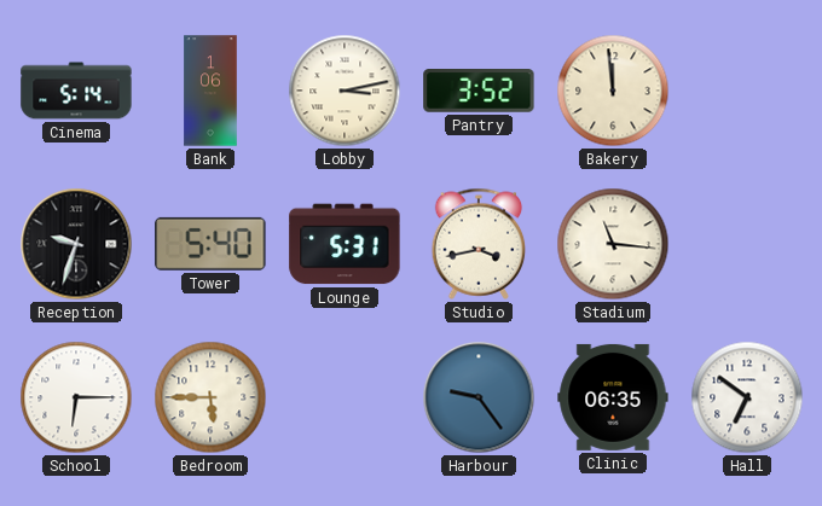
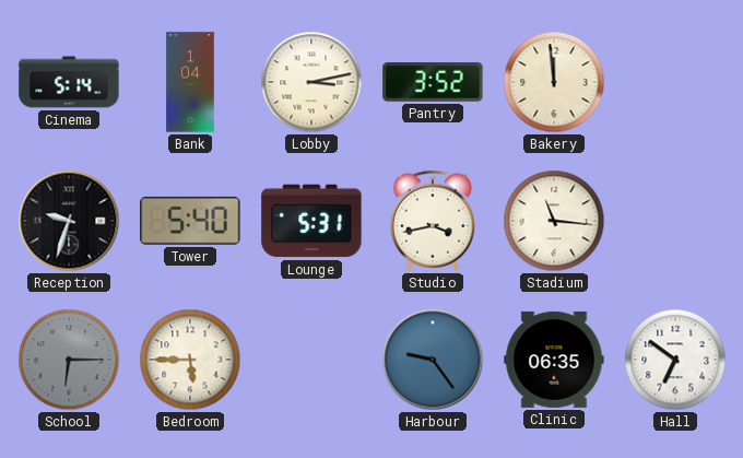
Bank: 1:06 -> 1:04
School dial: white -> grey
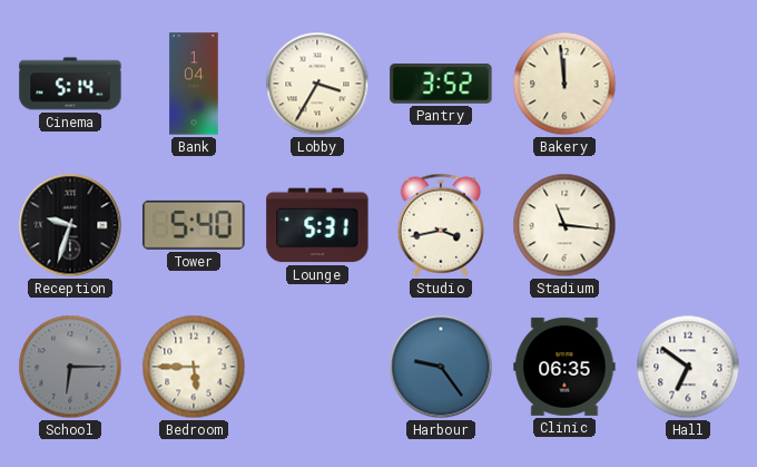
Lobby: 3:13 -> 3:35
